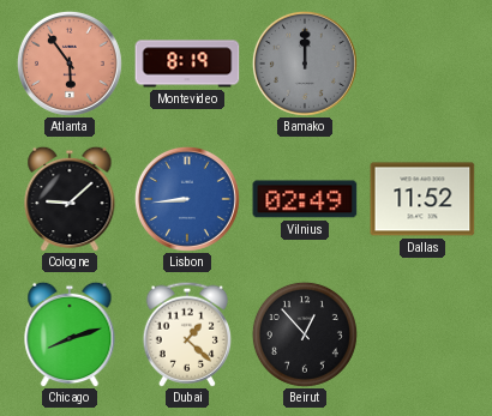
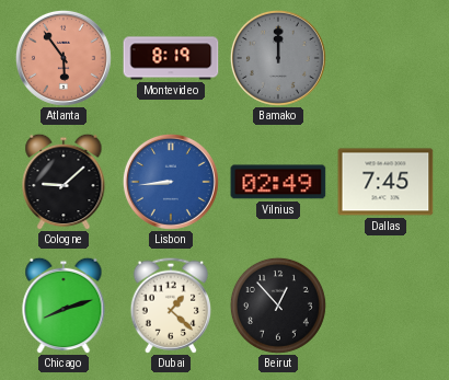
Dallas: 11:52 -> 7:45
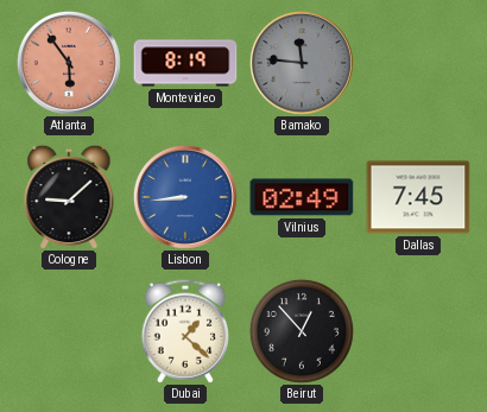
Bamako: 12:00 -> 11:46
Chicago: 8:12 -> none
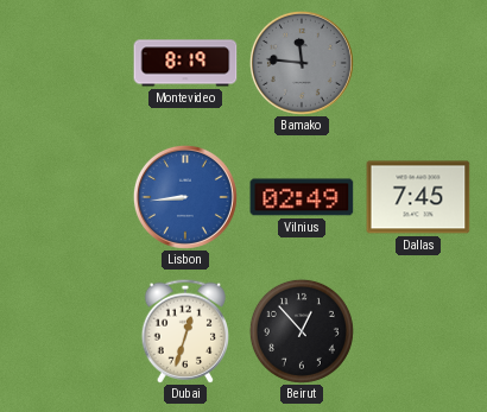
Atlanta: 5:54 -> none
Cologne: 9:08 -> none
Dubai: 1:22 -> 12:33
